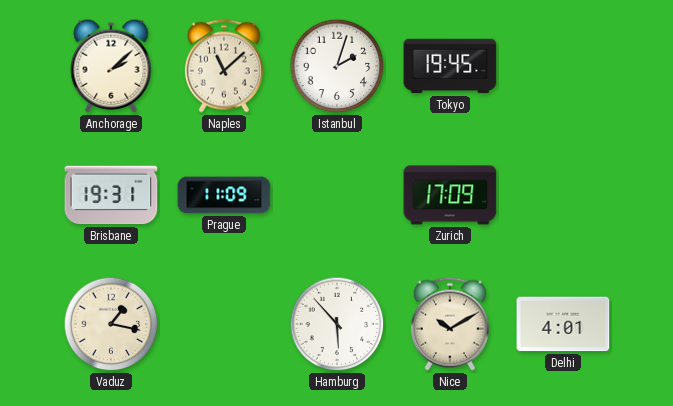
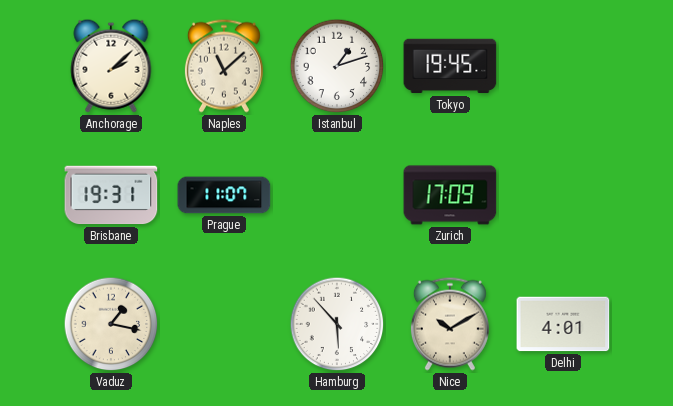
Istanbul: 2:03 -> 1:12
Prague: 11:09 -> 11:07
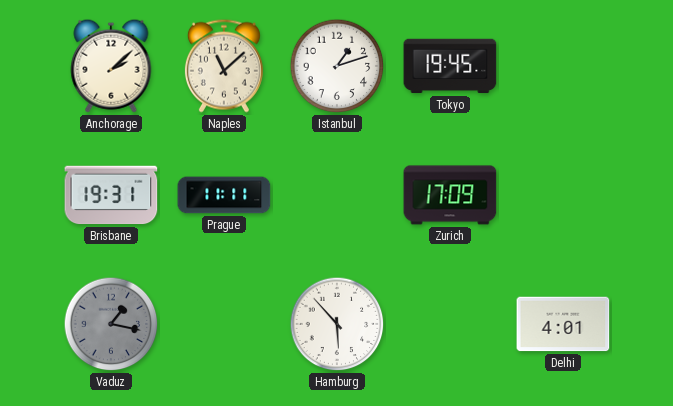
Prague: 11:07 -> 11:11
Vaduz dial: cream -> grey
Nice: 10:10 -> none
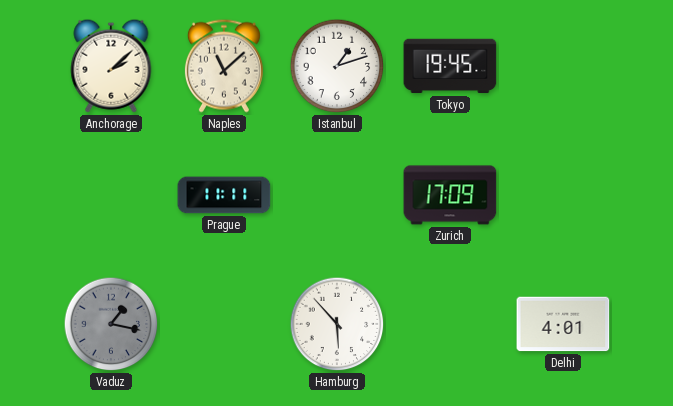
Brisbane: 19:31 -> none
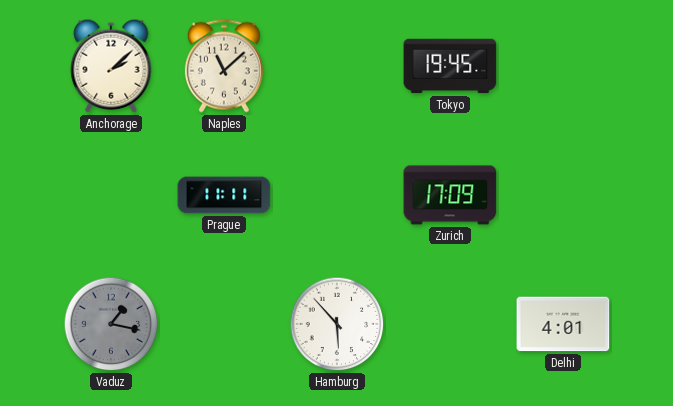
Istanbul: 1:12 -> none
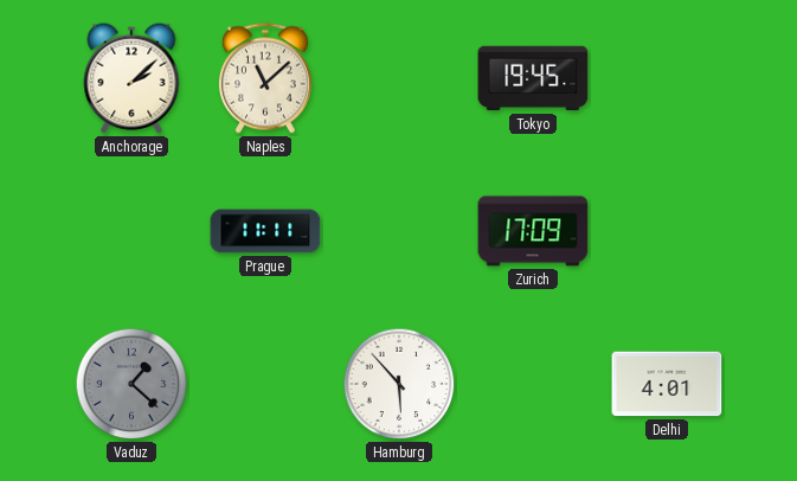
Vaduz: 1:17 -> 1:22
